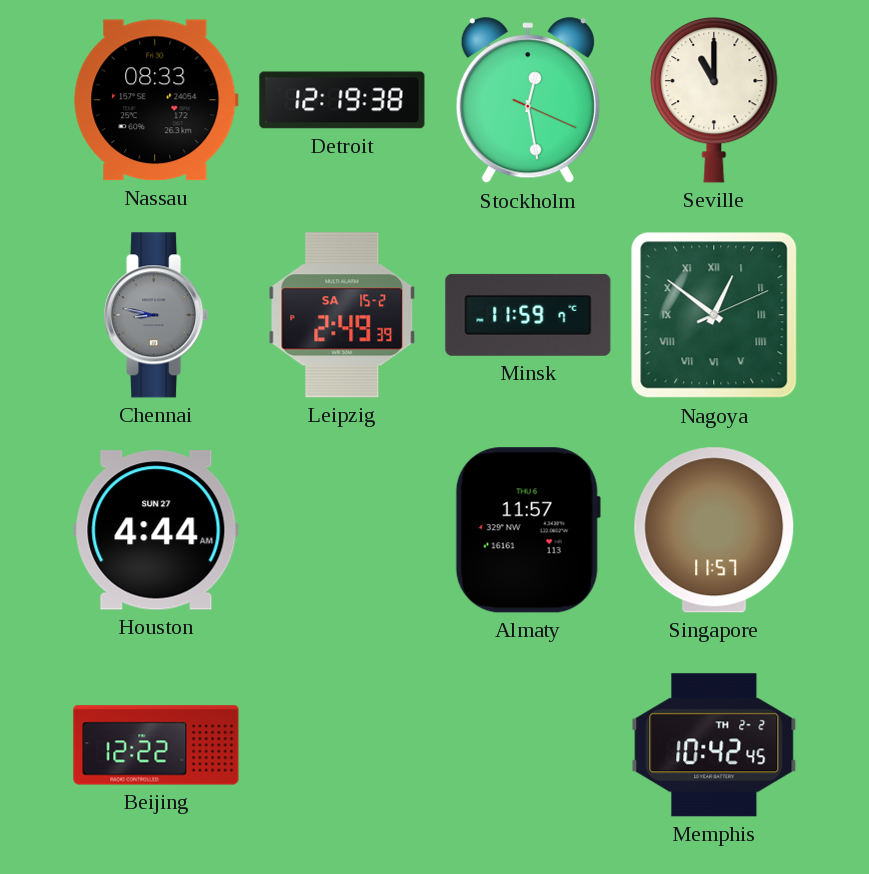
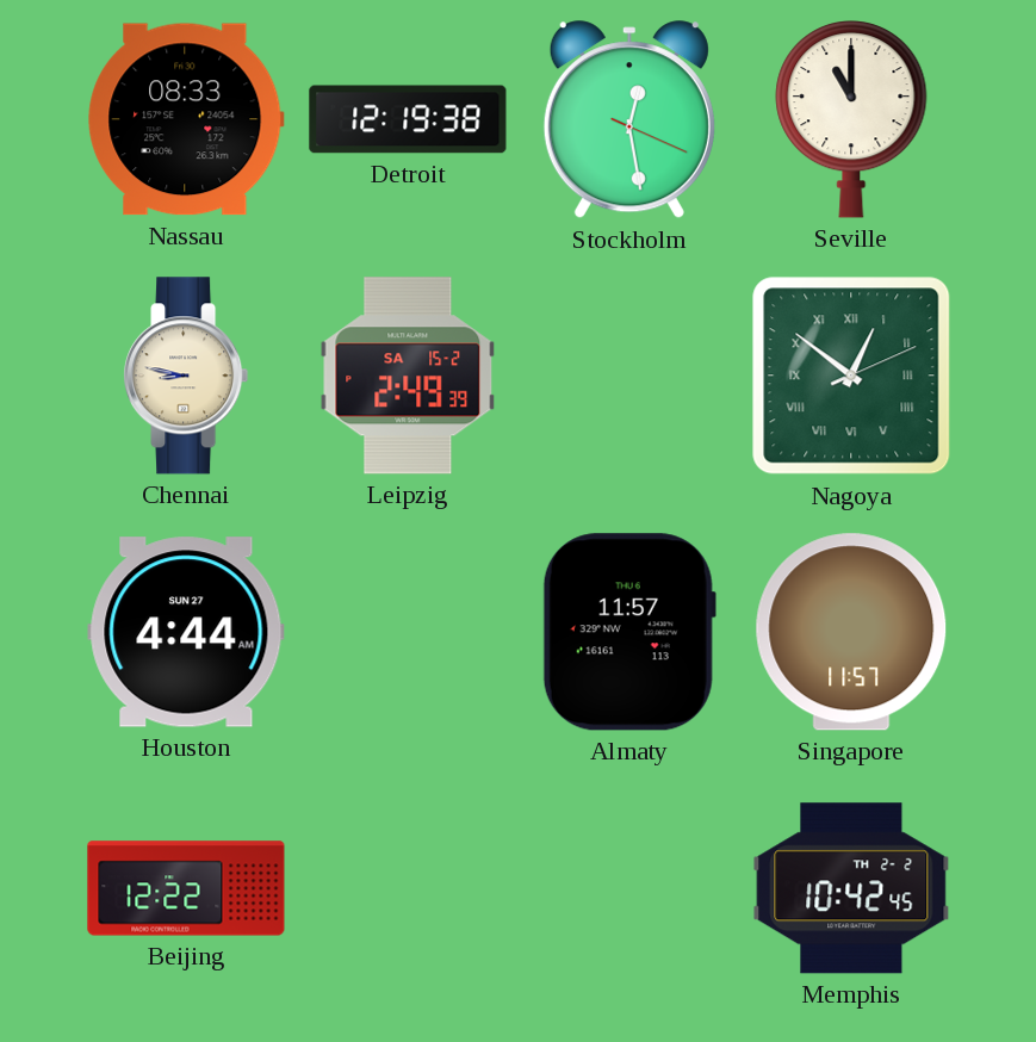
Chennai dial: grey -> cream
Minsk: 11:59 -> none
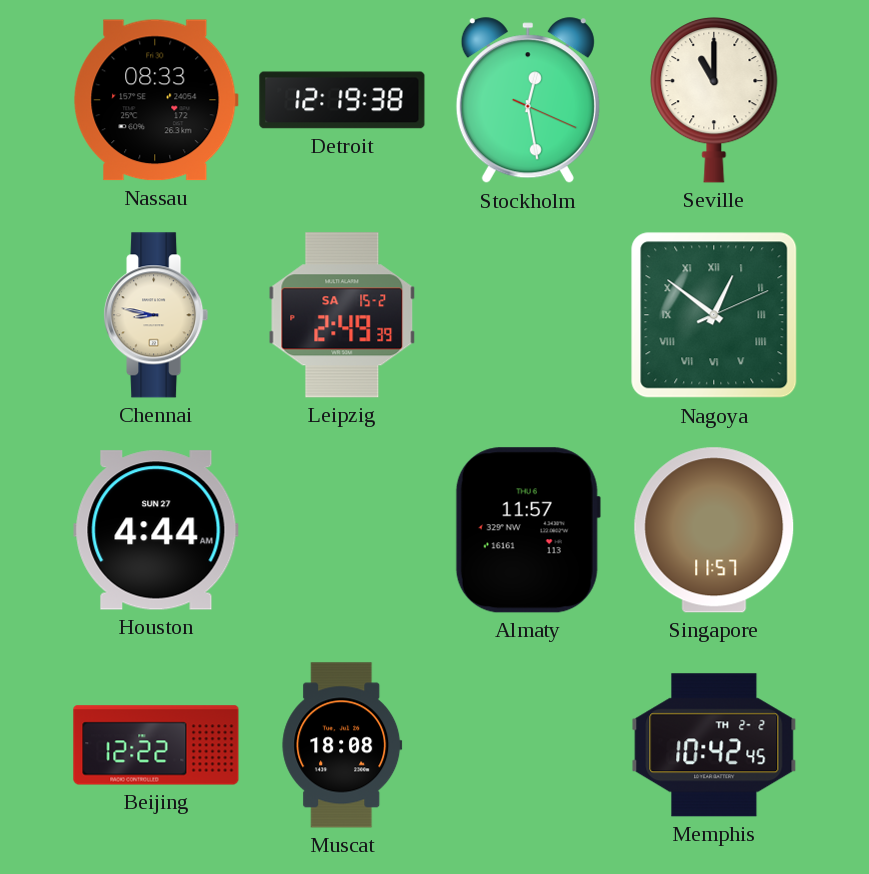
Muscat: none -> 18:08
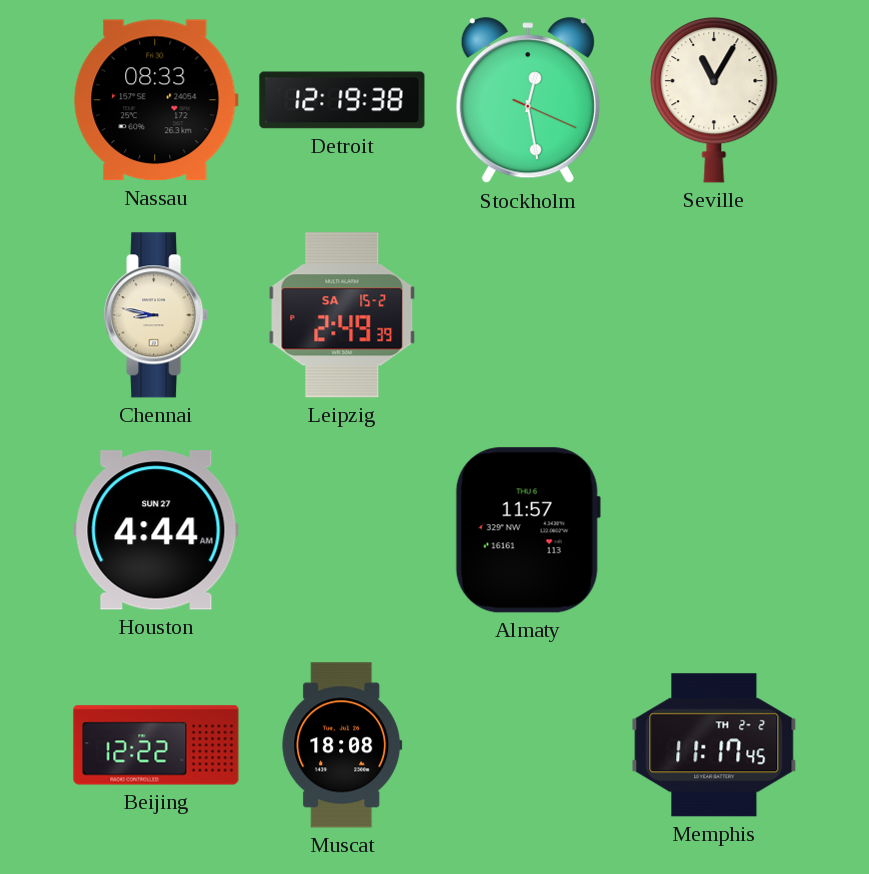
Seville: 11:00 -> 11:05
Nagoya: 12:51 -> none
Singapore: 11:57 -> none
Memphis: 10:42 -> 11:17
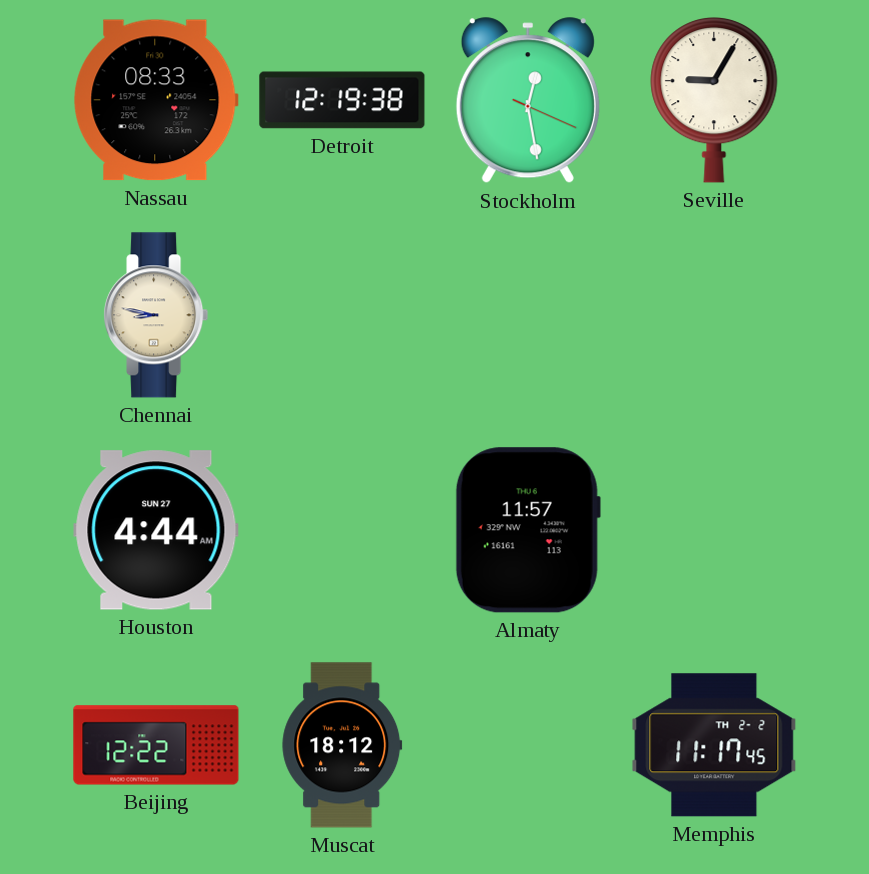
Seville: 11:05 -> 9:05
Leipzig: 2:49 -> none
Muscat: 18:08 -> 18:12
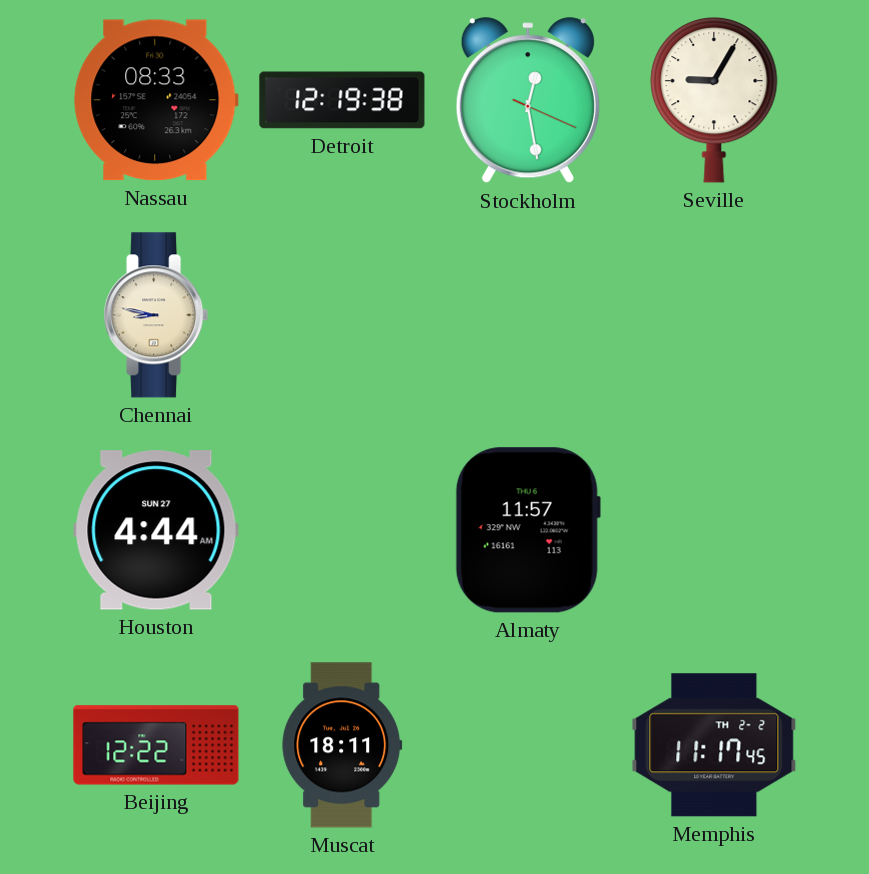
Muscat: 18:12 -> 18:11
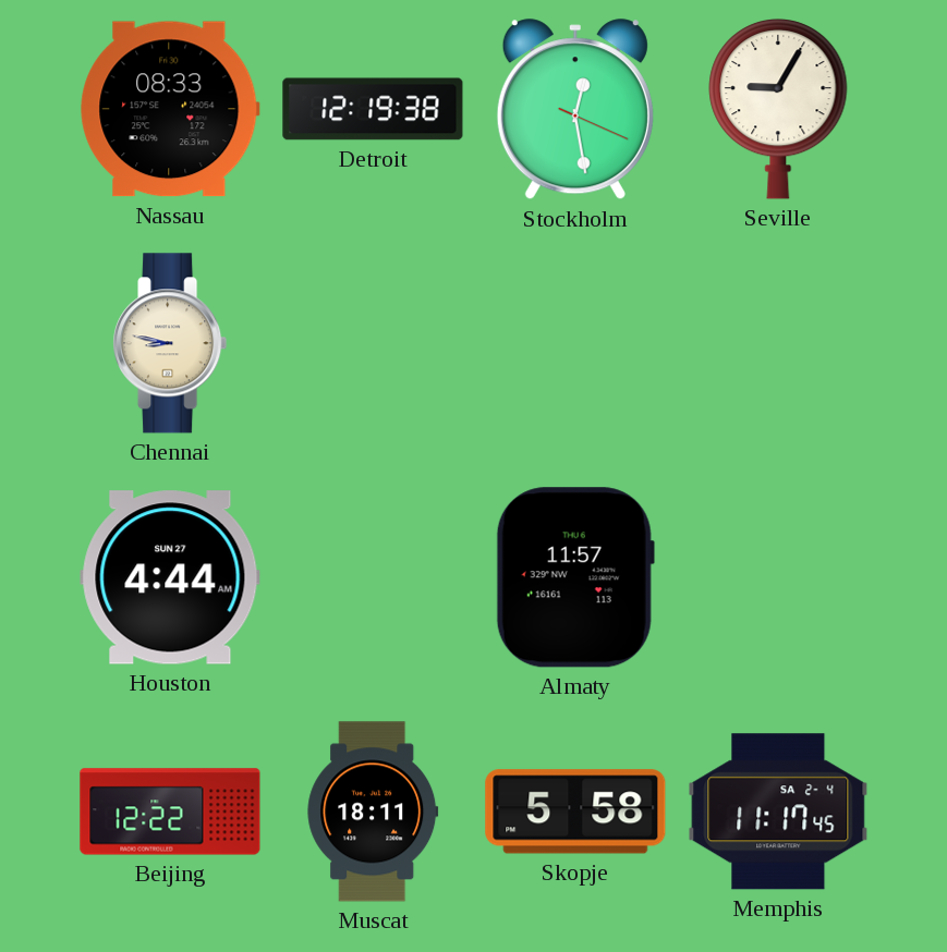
Skopje: none -> 5:58
Memphis date: TH 2-2 -> SA 2-4
